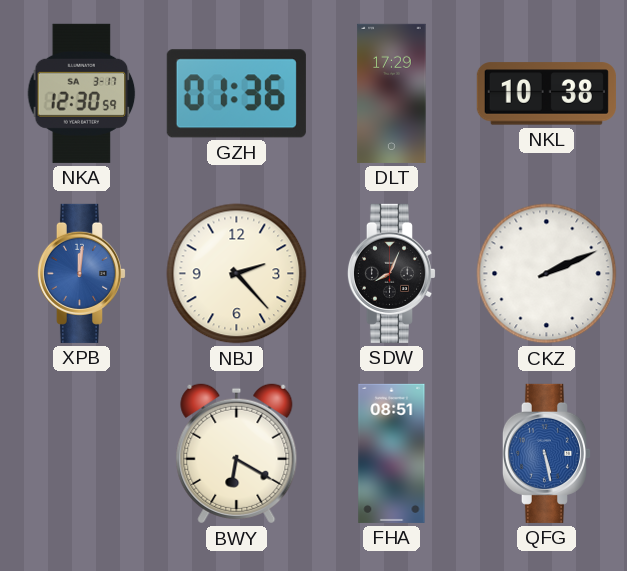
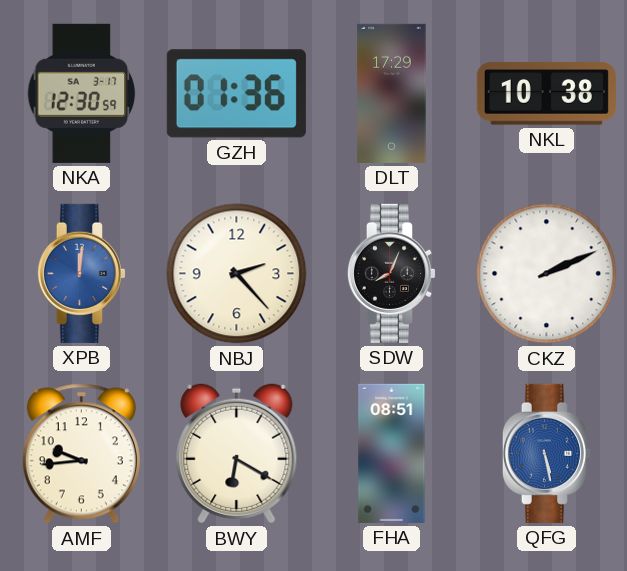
AMF: none -> 9:44
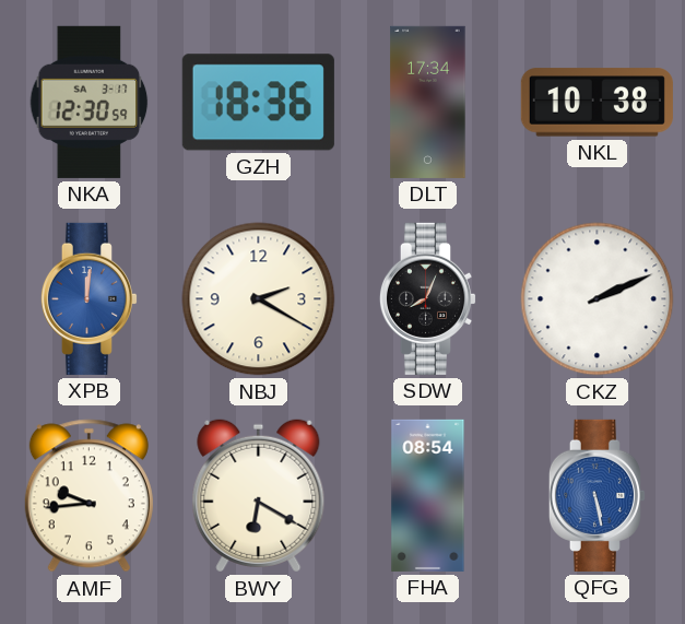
GZH: 01:36 -> 18:36
DLT: 17:29 -> 17:34
NBJ: 2:23 -> 2:20
FHA: 08:51 -> 08:54
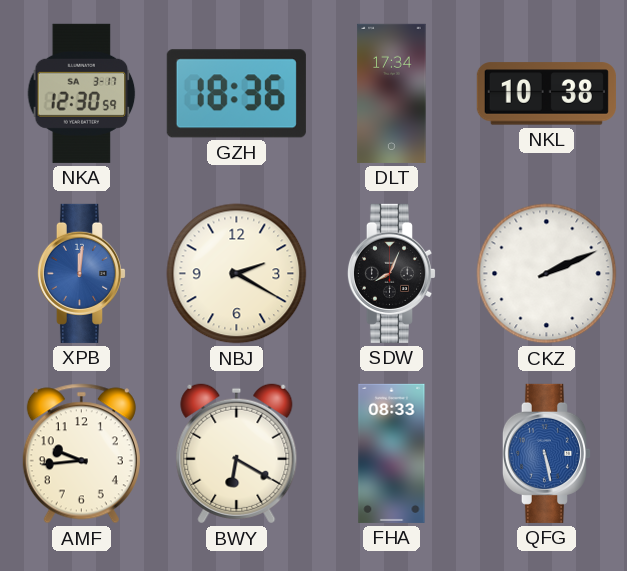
FHA: 08:54 -> 08:33
